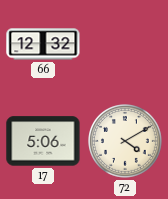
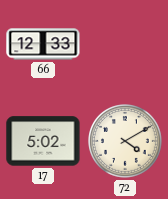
66: 12:32 -> 12:33
17: 5:06 -> 5:02
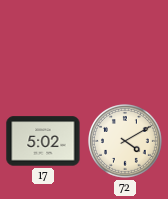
66: 12:33 -> none
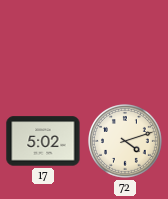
72: 4:10 -> 4:12
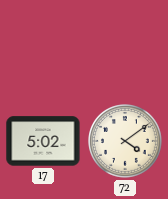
72: 4:12 -> 4:09
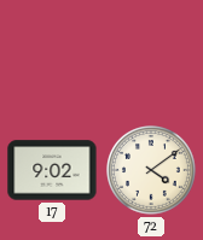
17: 5:02 -> 9:02
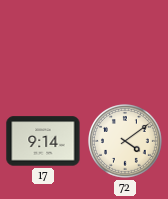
17: 9:02 -> 9:14
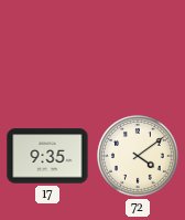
17: 9:14 -> 9:35
